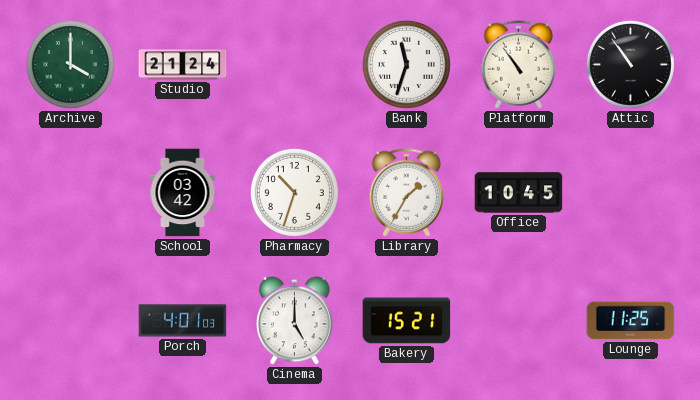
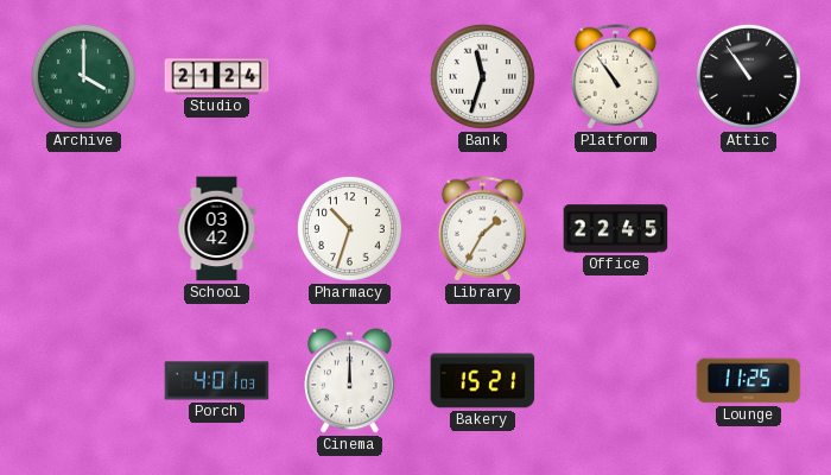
Office: 10:45 -> 22:45
Cinema: 5:00 -> 12:00
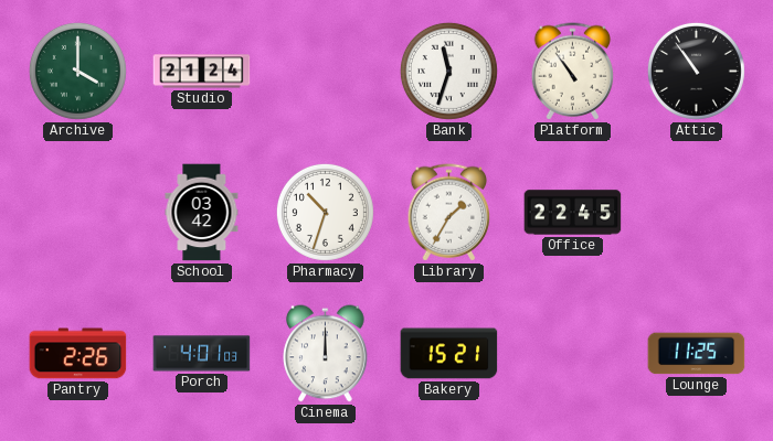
Pantry: none -> 2:26
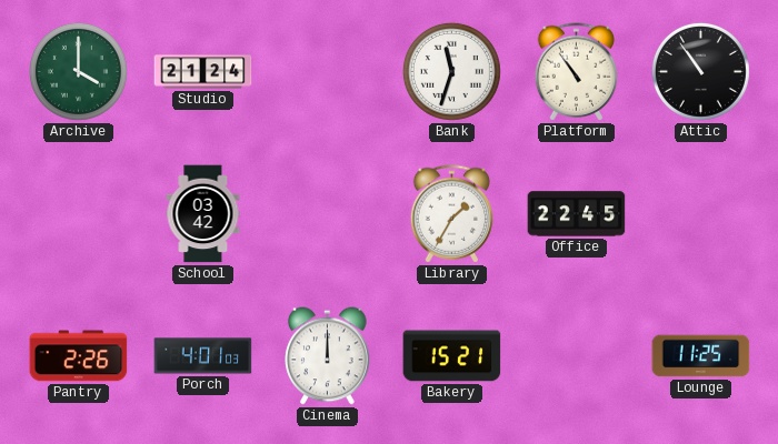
Pharmacy: 10:33 -> none
